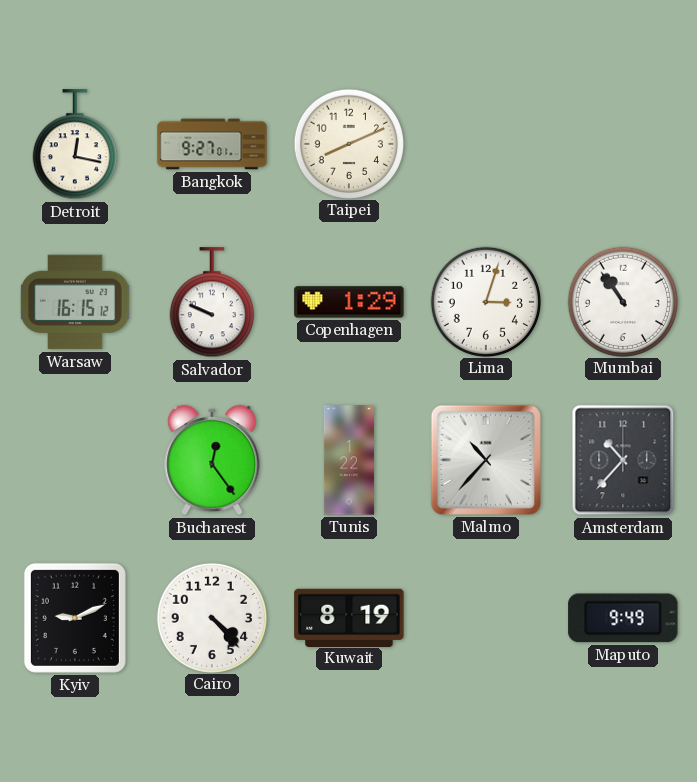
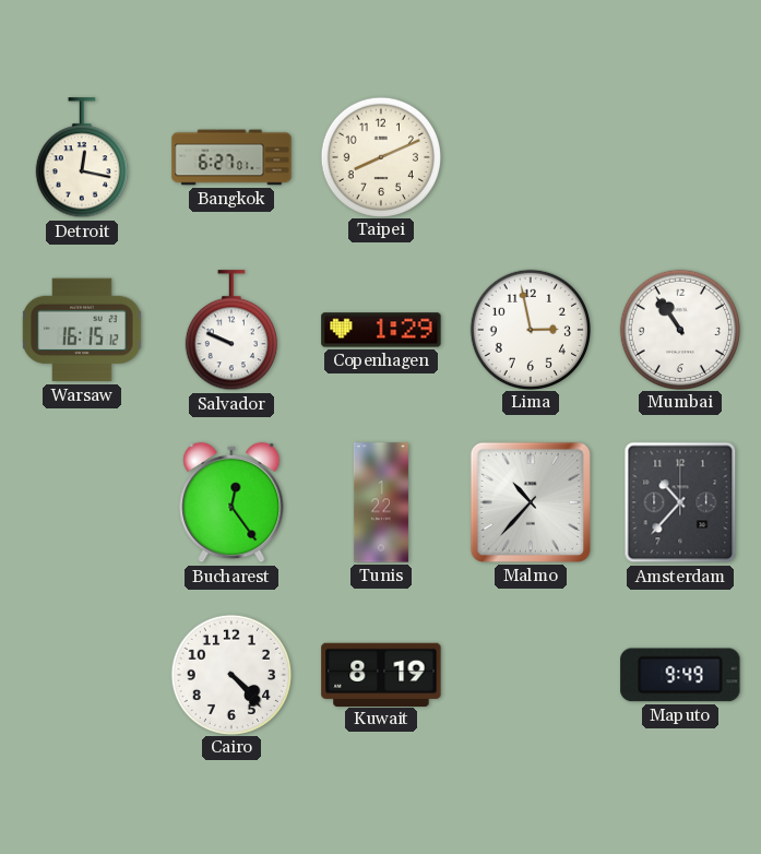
Bangkok: 9:27 -> 6:27
Lima: 3:03 -> 2:58
Kyiv: 9:11 -> none
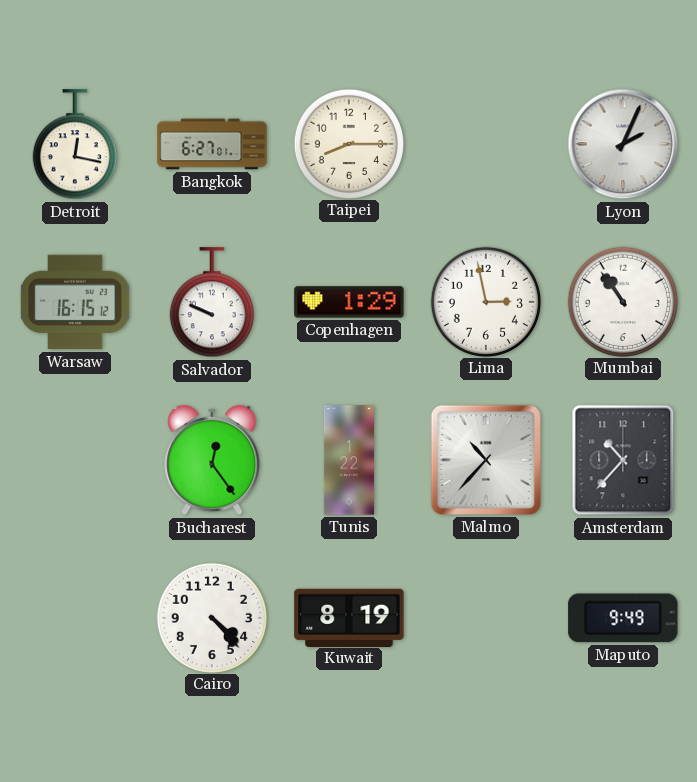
Taipei: 8:11 -> 8:15
Lyon: none -> 2:04
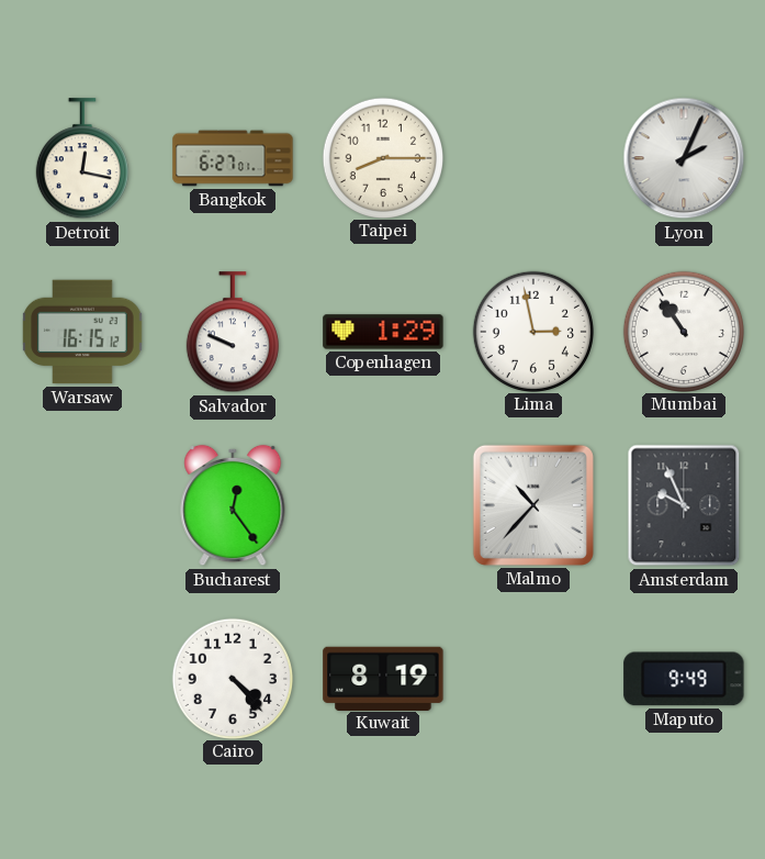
Tunis: 1:22 -> none
Amsterdam: 10:37 -> 9:56
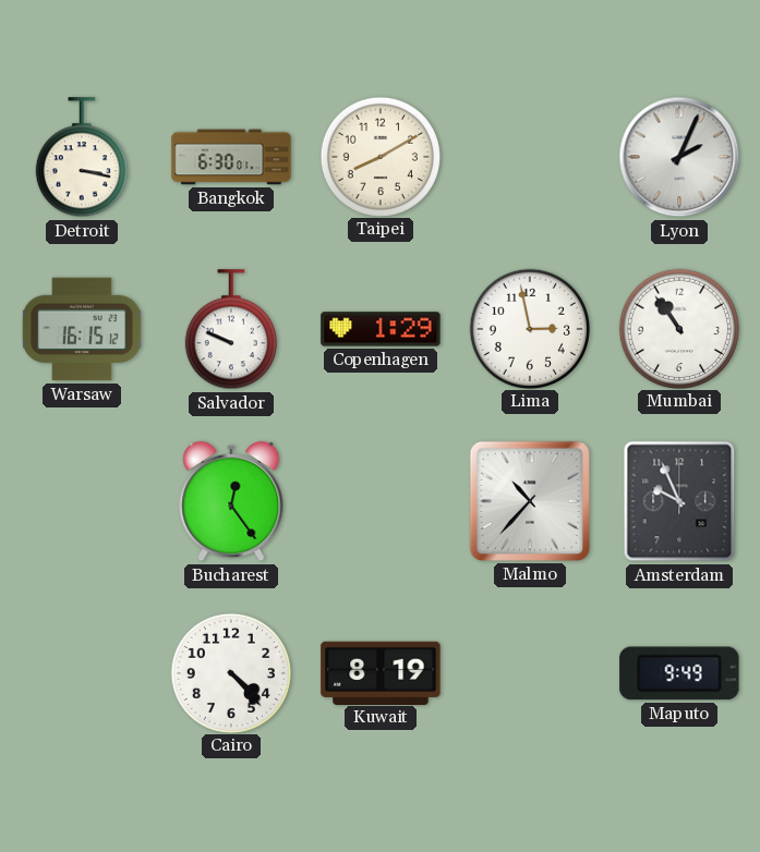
Detroit: 12:17 -> 3:17
Bangkok: 6:27 -> 6:30
Taipei: 8:15 -> 8:10
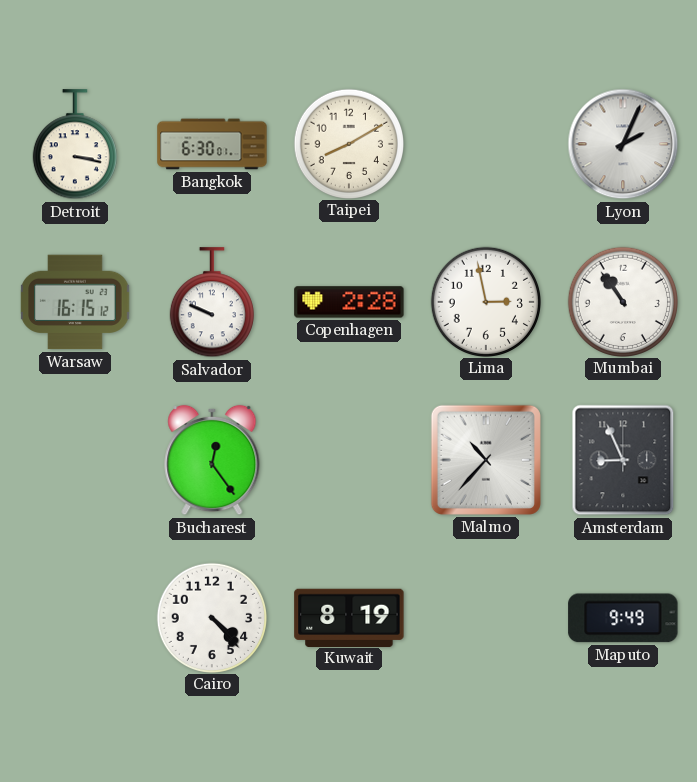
Copenhagen: 1:29 -> 2:28
Amsterdam: 9:56 -> 8:56
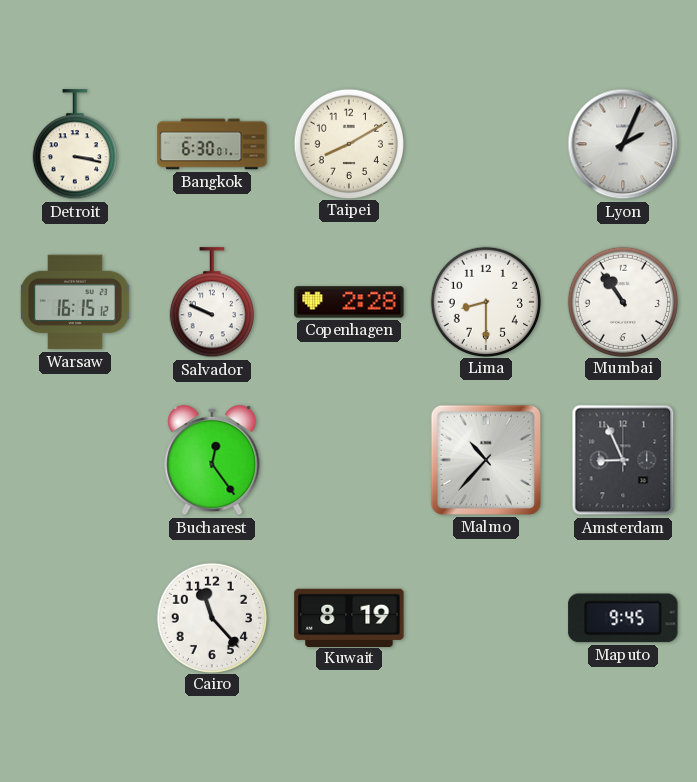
Lima: 2:58 -> 8:30
Cairo: 4:23 -> 11:23
Maputo: 9:49 -> 9:45
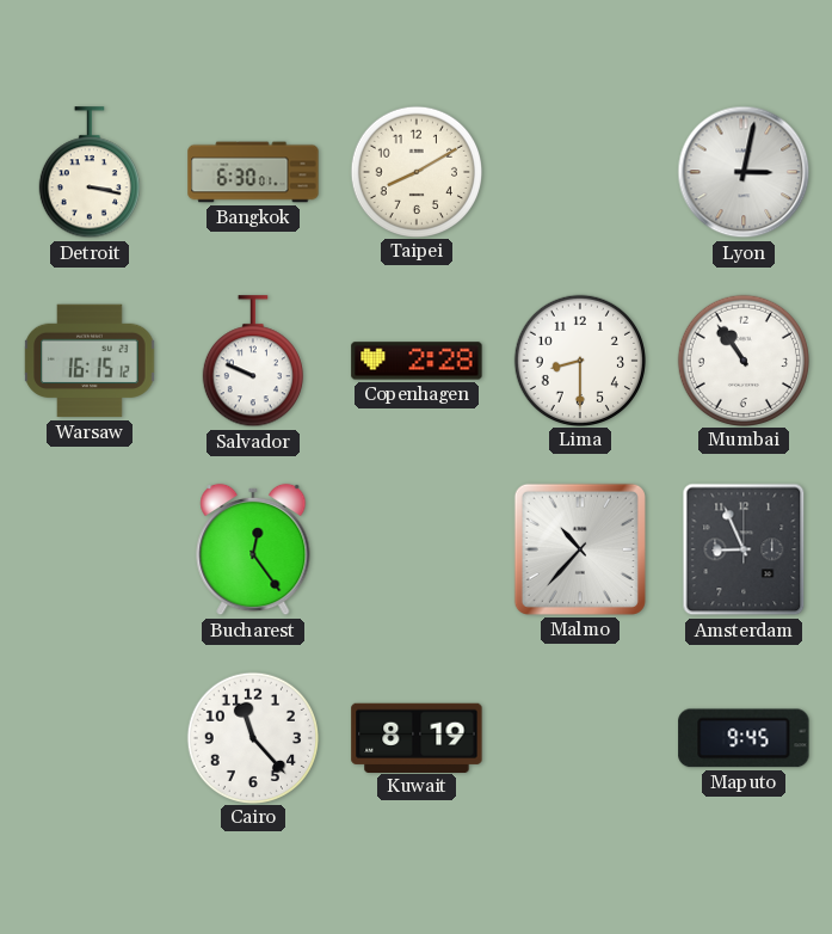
Lyon: 2:04 -> 3:02
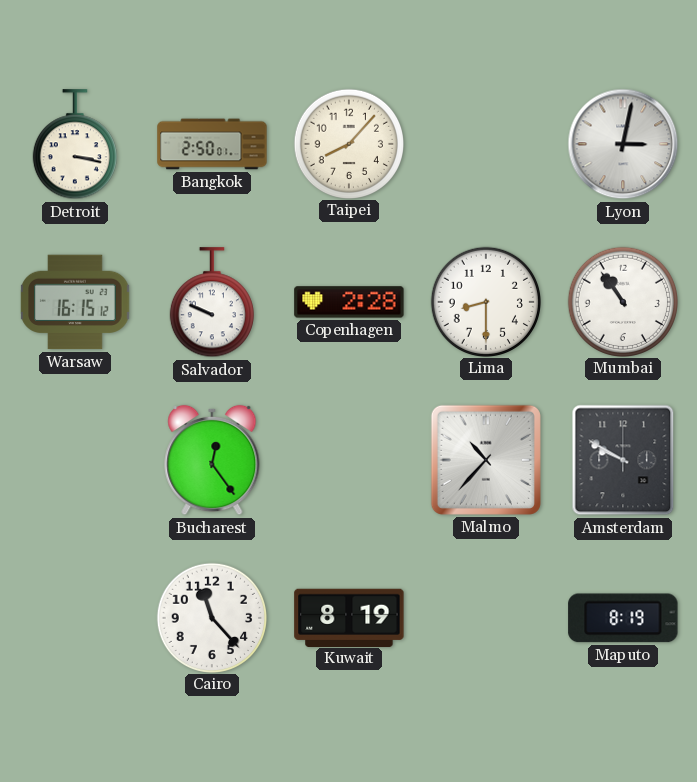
Bangkok: 6:30 -> 2:50
Taipei: 8:10 -> 8:07
Amsterdam: 8:56 -> 9:50
Maputo: 9:45 -> 8:19
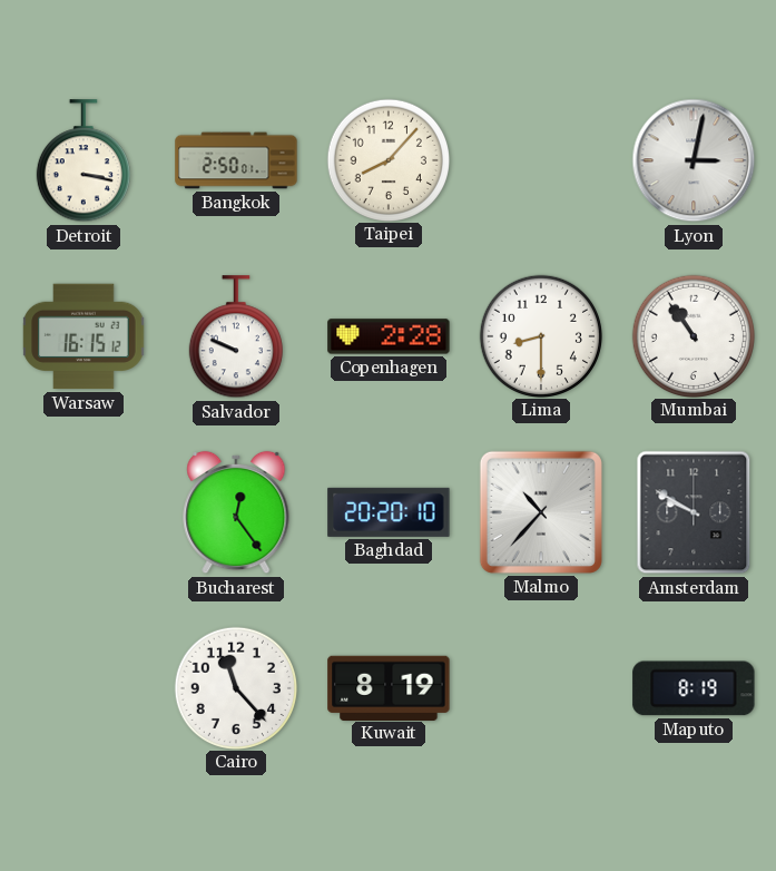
Baghdad: none -> 20:20
